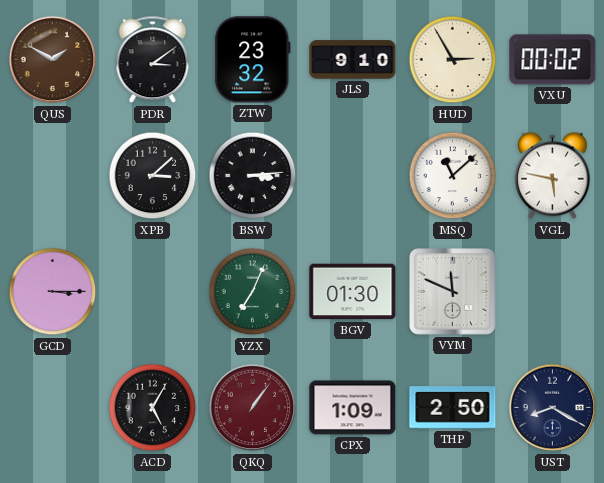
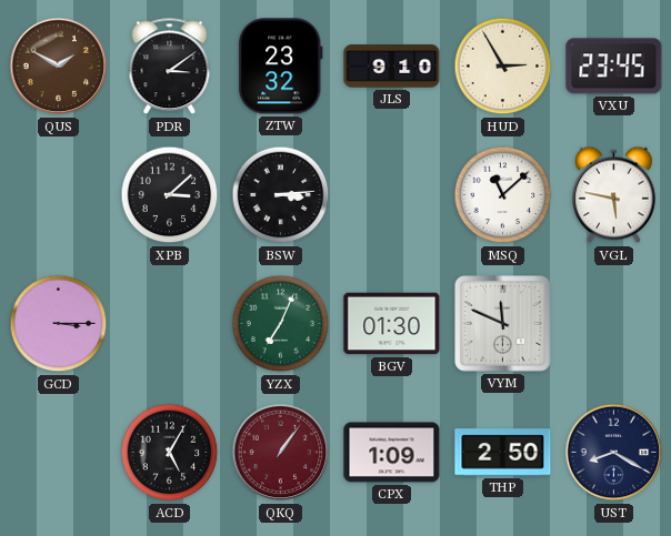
VXU: 00:02 -> 23:45
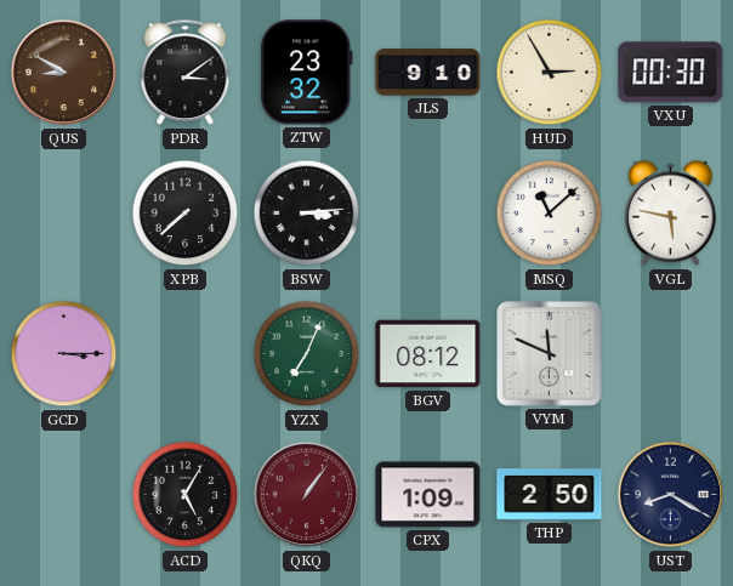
QUS: 1:50 -> 8:50
VXU: 23:45 -> 00:30
XPB: 3:08 -> 7:38
BGV: 01:30 -> 08:12
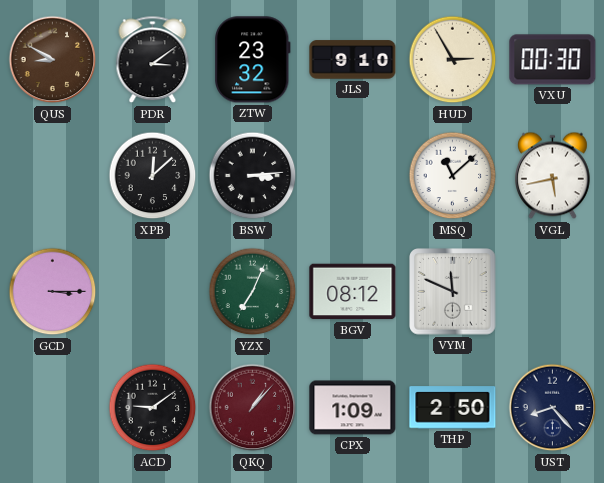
XPB: 7:38 -> 12:08
VGL: 5:47 -> 5:43
ACD: 5:05 -> 9:09
QKQ: 1:06 -> 1:07
UST: 8:20 -> 8:23
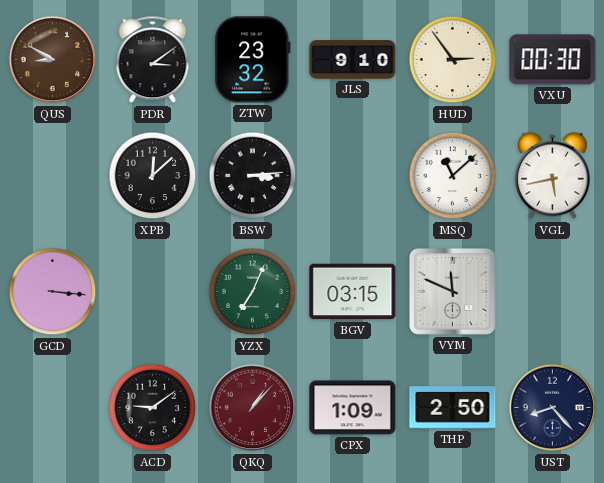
HUD: 2:55 -> 2:54
GCD: 3:15 -> 3:16
BGV: 08:12 -> 03:15
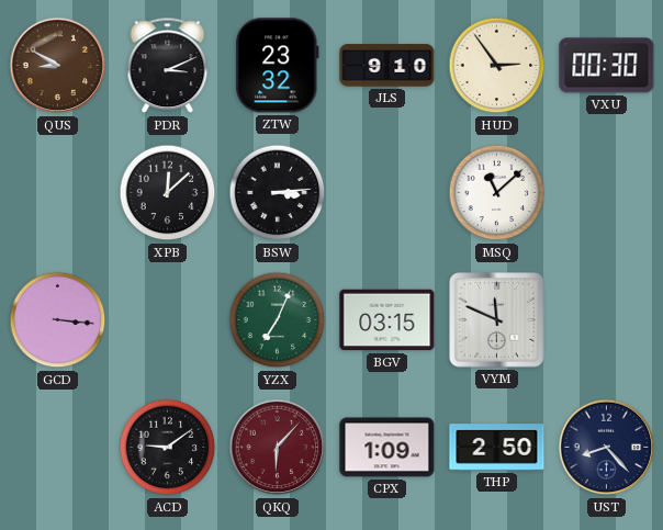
PDR: 3:09 -> 3:11
VGL: 5:43 -> none
QKQ: 1:07 -> 6:07
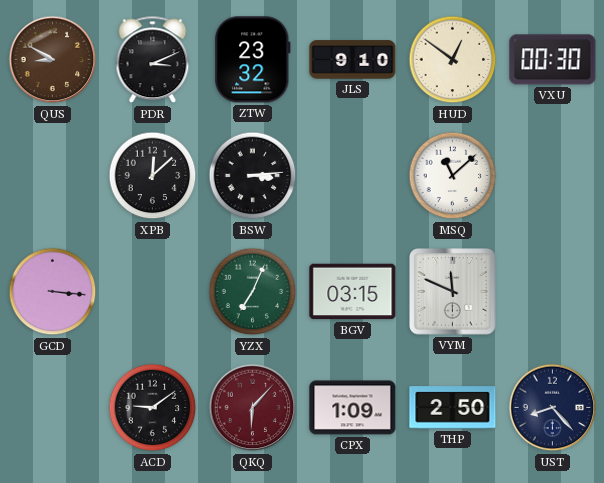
HUD: 2:54 -> 12:51
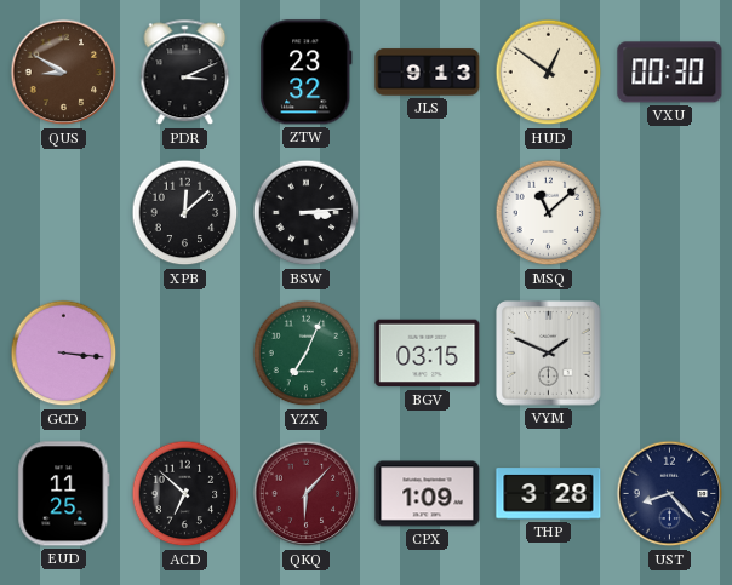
JLS: 9:10 -> 9:13
VYM: 11:49 -> 1:49
EUD: none -> 11:25
ACD: 9:09 -> 6:52
THP: 2:50 -> 3:28
